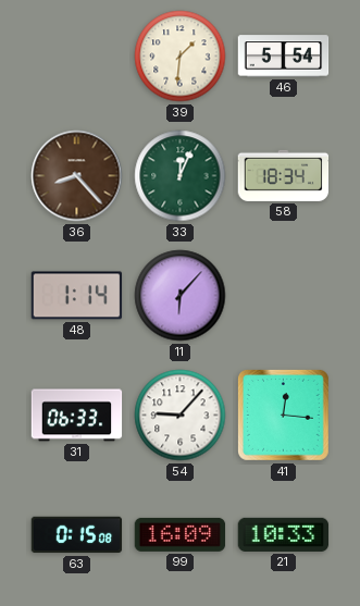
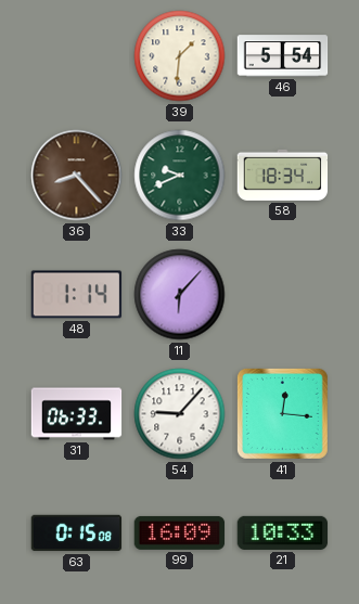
33: 12:04 -> 9:41
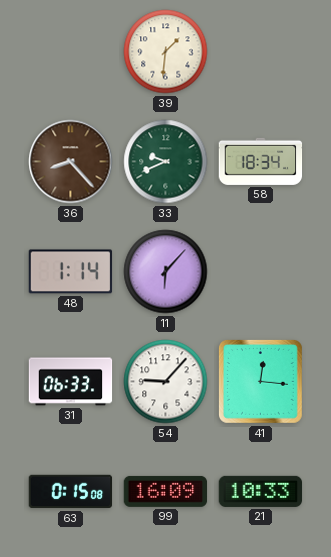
46: 5:54 -> none
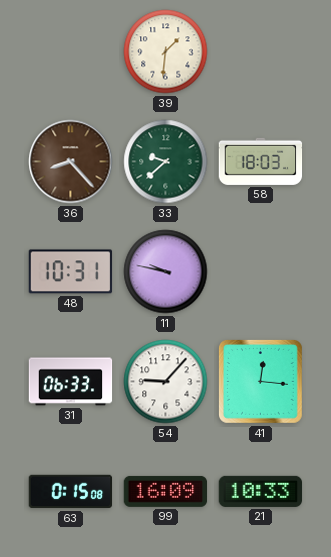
33: 9:41 -> 9:38
58: 18:34 -> 18:03
48: 1:14 -> 10:31
11: 6:07 -> 9:47
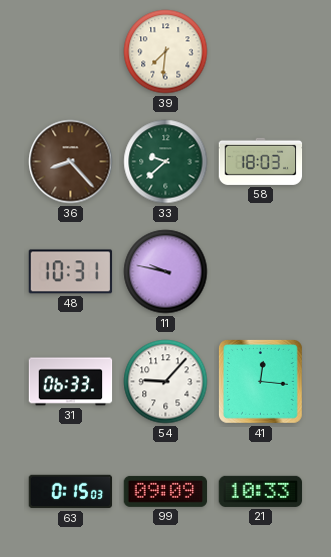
39: 1:31 -> 7:31
63: 0:15:08 -> 0:15:03
99: 16:09 -> 09:09
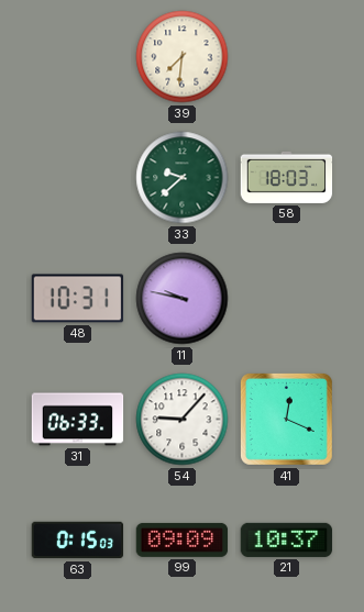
36: 8:23 -> none
41: 12:16 -> 12:19
21: 10:33 -> 10:37
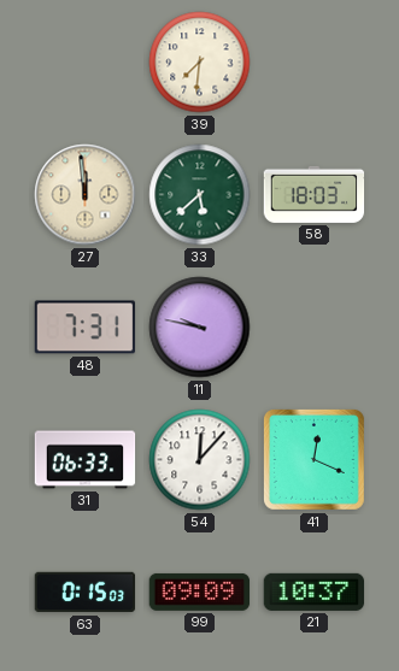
27: none -> 11:59
33: 9:38 -> 5:38
48: 10:31 -> 7:31
54: 9:07 -> 12:07
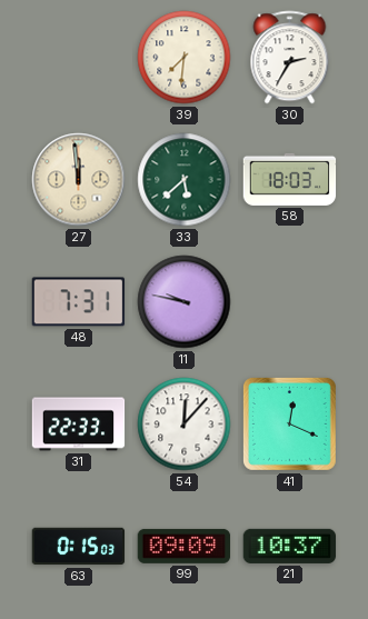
30: none -> 2:35
31: 06:33 -> 22:33
